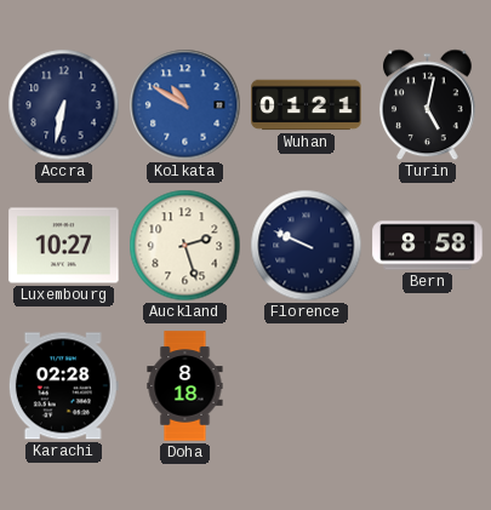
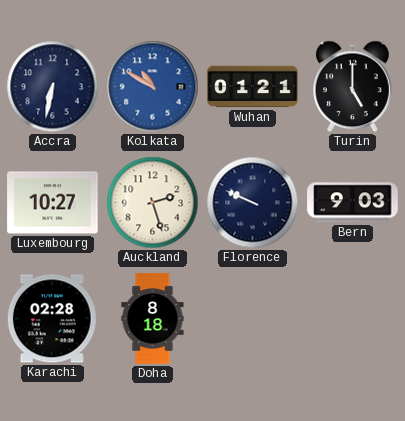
Turin: 5:02 -> 5:00
Bern: 8:58 -> 9:03
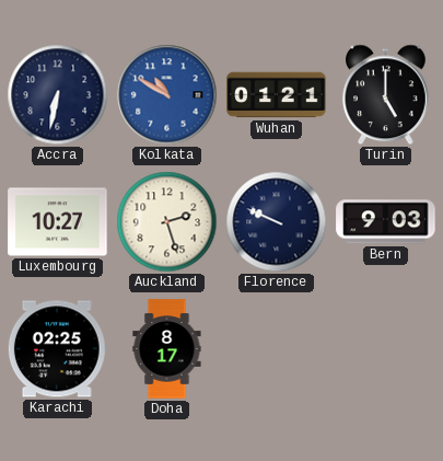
Karachi: 02:28 -> 02:25
Doha: 8:18 -> 8:17
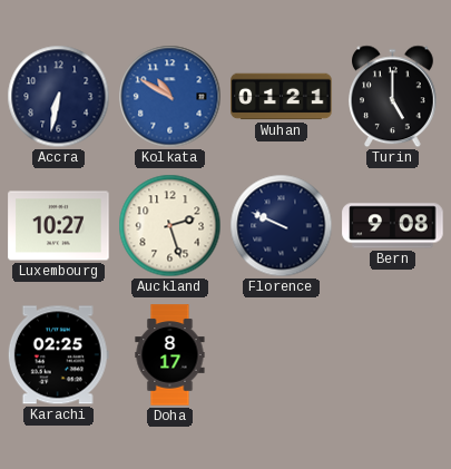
Bern: 9:03 -> 9:08
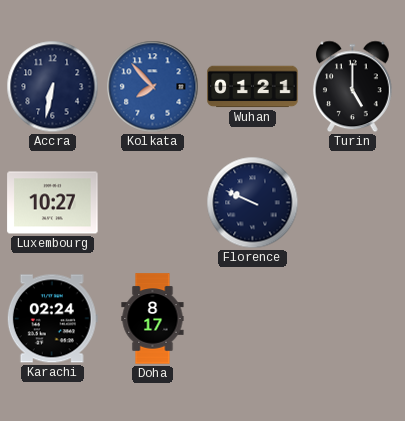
Kolkata: 10:50 -> 7:53
Auckland: 2:27 -> none
Bern: 9:08 -> none
Karachi: 02:25 -> 02:24
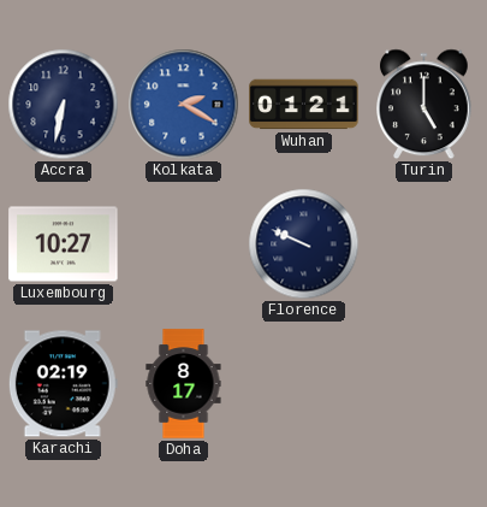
Kolkata: 7:53 -> 2:20
Karachi: 02:24 -> 02:19
